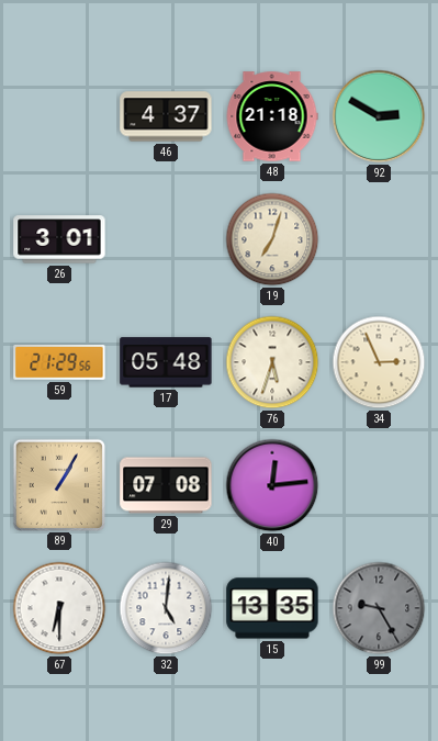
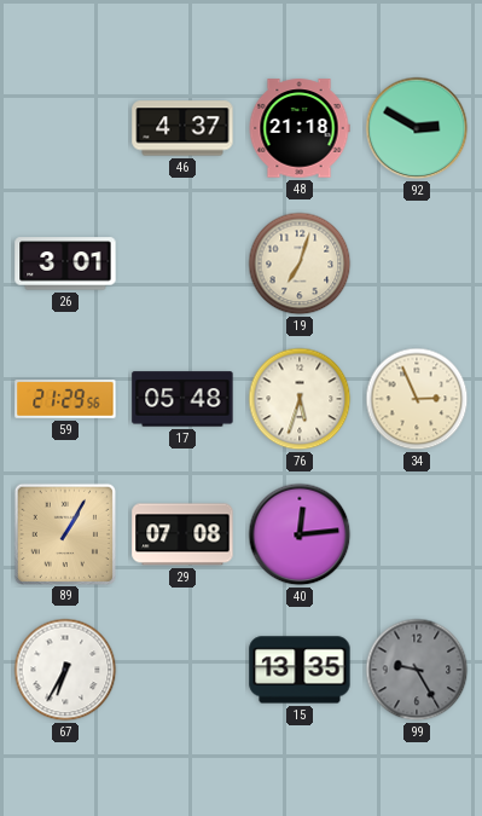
67: 6:30 -> 6:35
32: 5:01 -> none
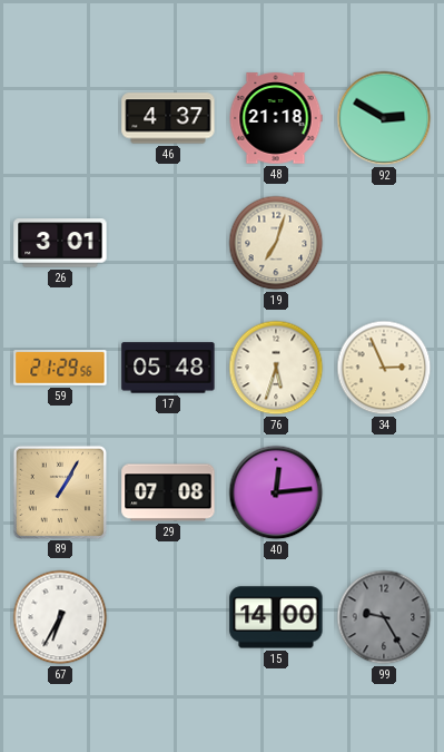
15: 13:35 -> 14:00
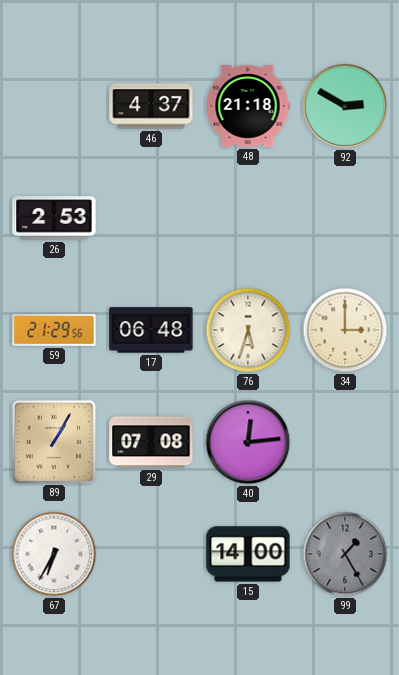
26: 3:01 -> 2:53
19: 7:03 -> none
17: 05:48 -> 06:48
34: 2:56 -> 3:00
99: 9:25 -> 1:25
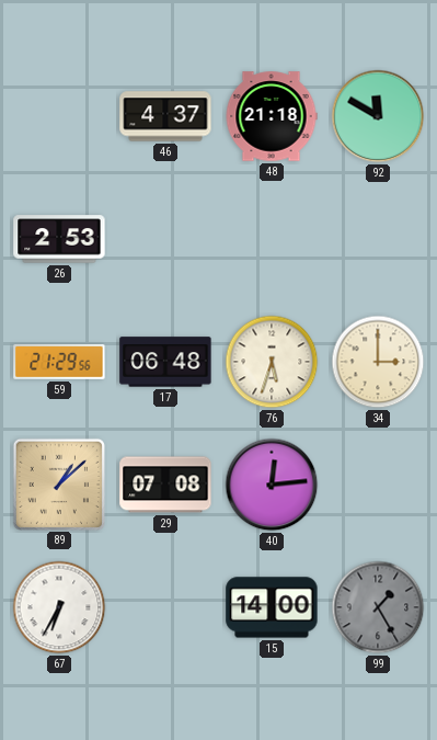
92: 2:50 -> 11:50
89: 1:05 -> 1:08
